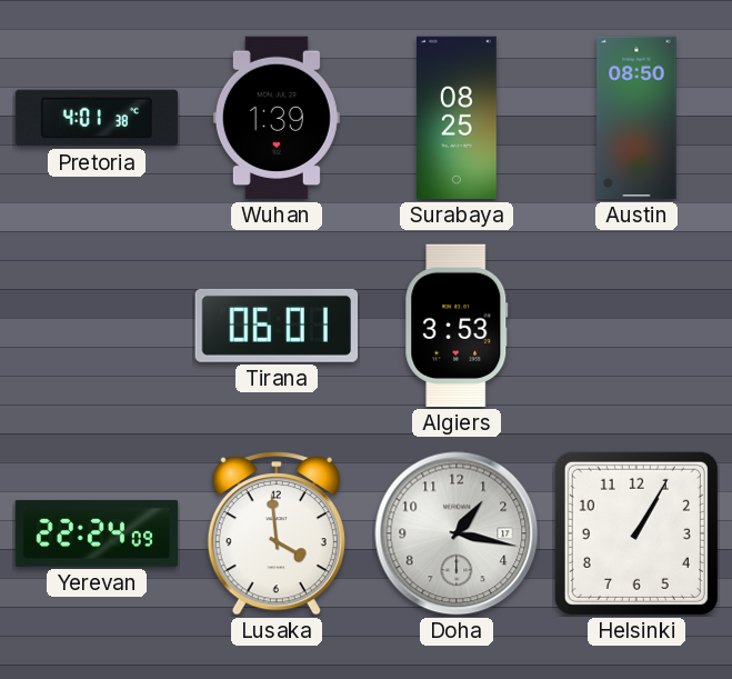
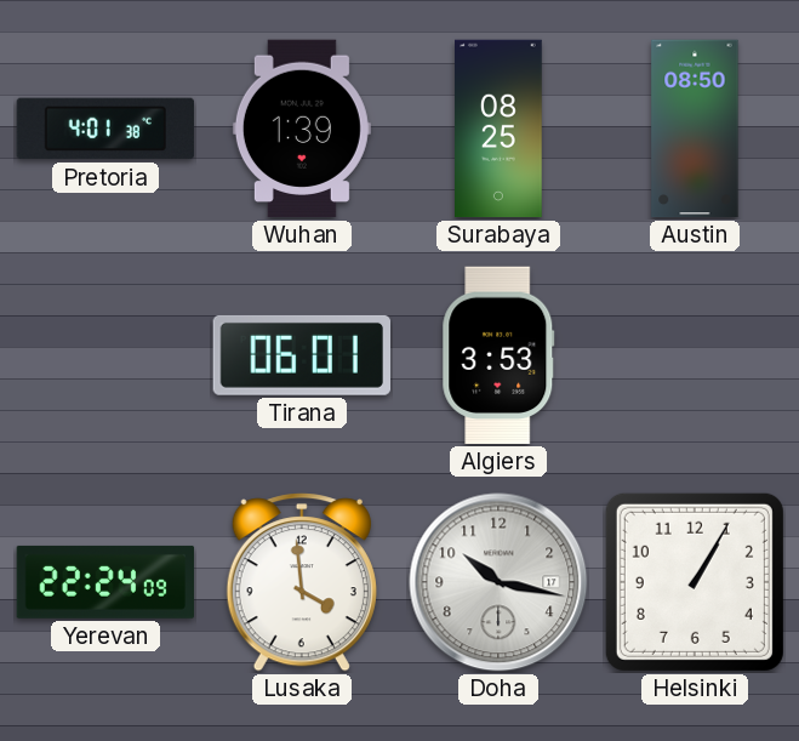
Doha: 1:17 -> 10:17
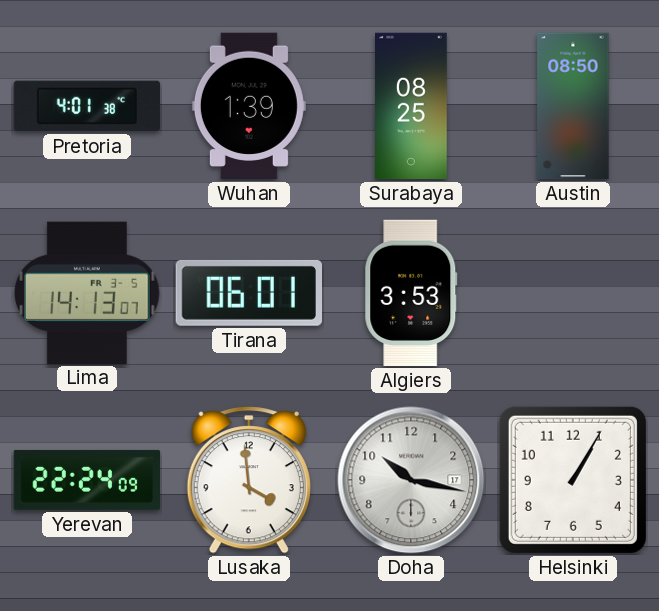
Lima: none -> 14:13
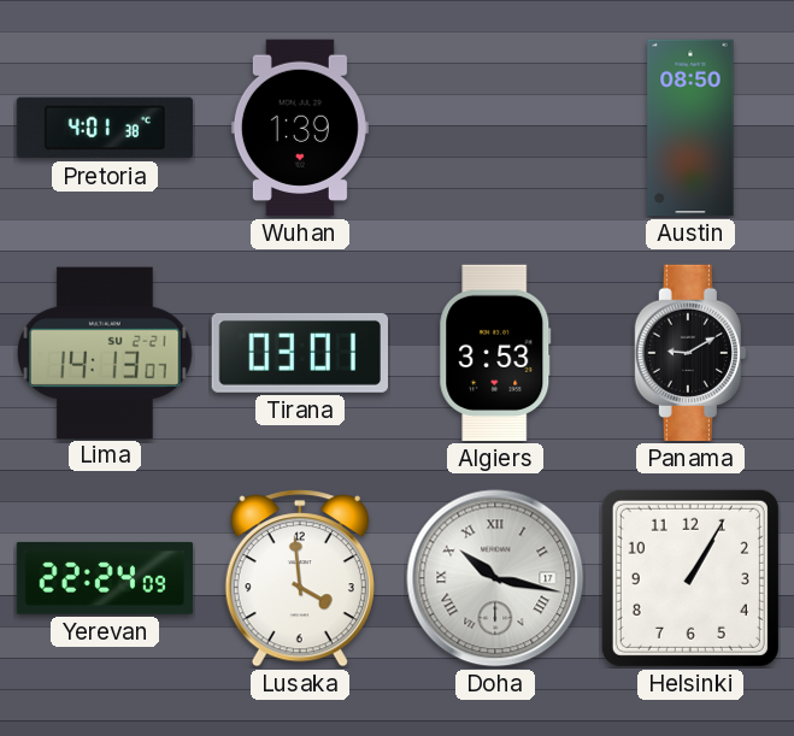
Surabaya: 08:25 -> none
Lima date: FR 3-5 -> SU 2-21
Tirana: 06:01 -> 03:01
Panama: none -> 9:10
Doha numerals: Arabic -> Roman
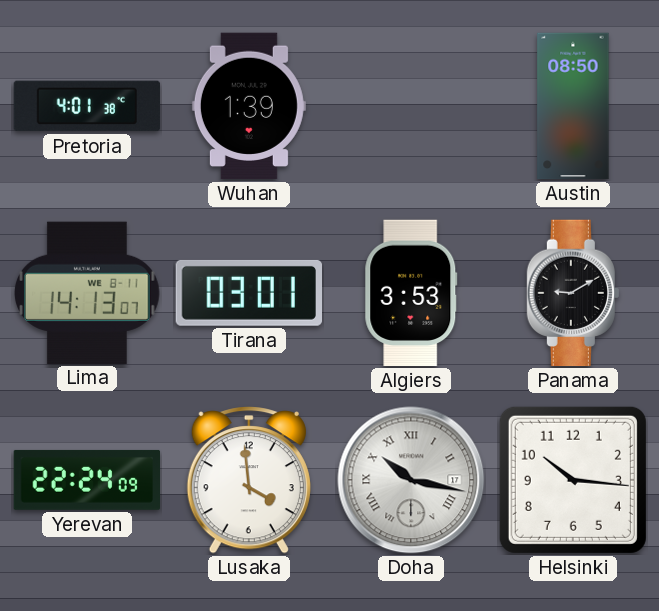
Lima date: SU 2-21 -> WE 8-11
Helsinki: 1:05 -> 10:16
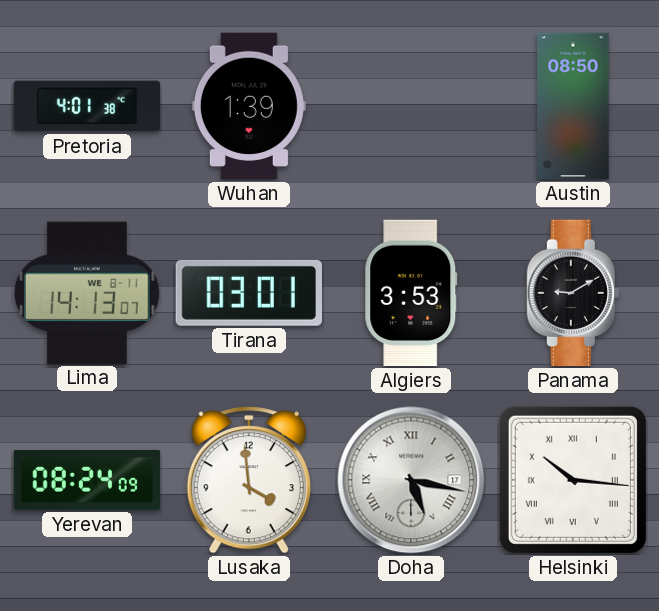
Yerevan: 22:24 -> 08:24
Doha: 10:17 -> 5:17
Helsinki numerals: Arabic -> Roman
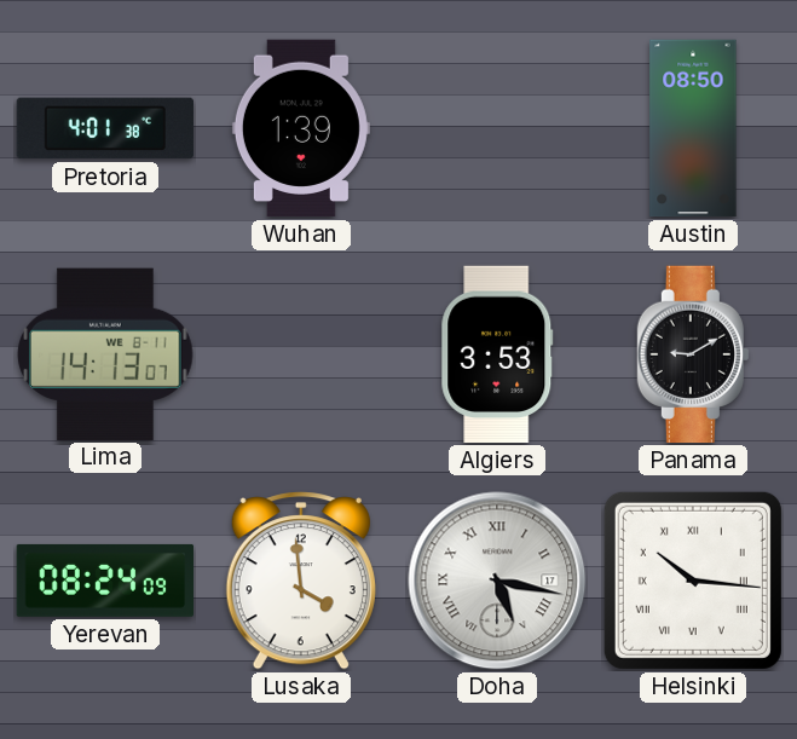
Tirana: 03:01 -> none
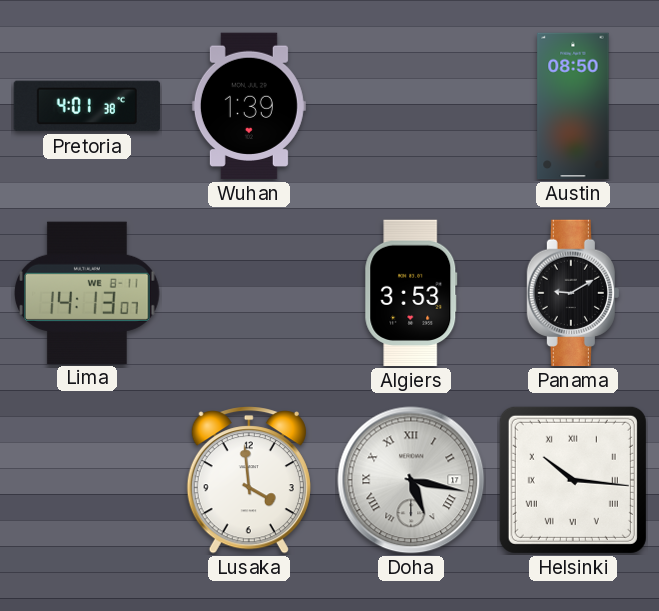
Yerevan: 08:24 -> none
